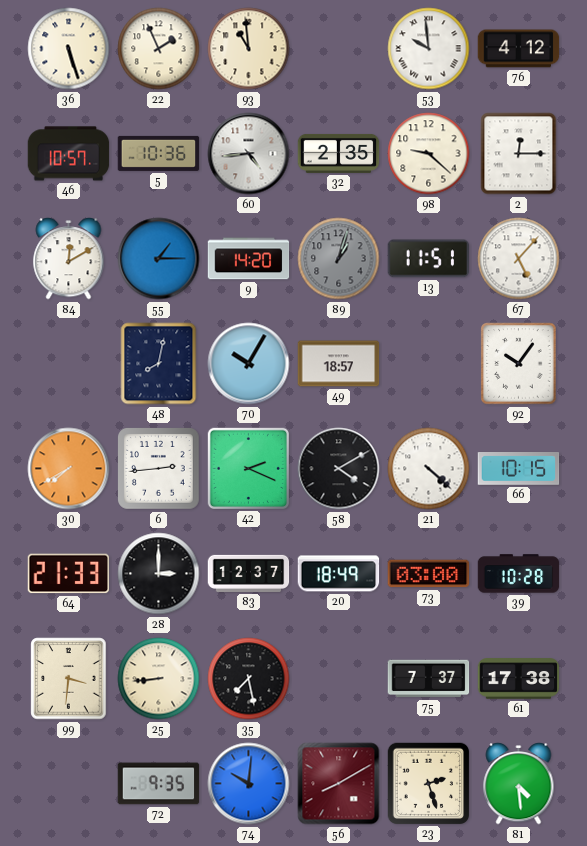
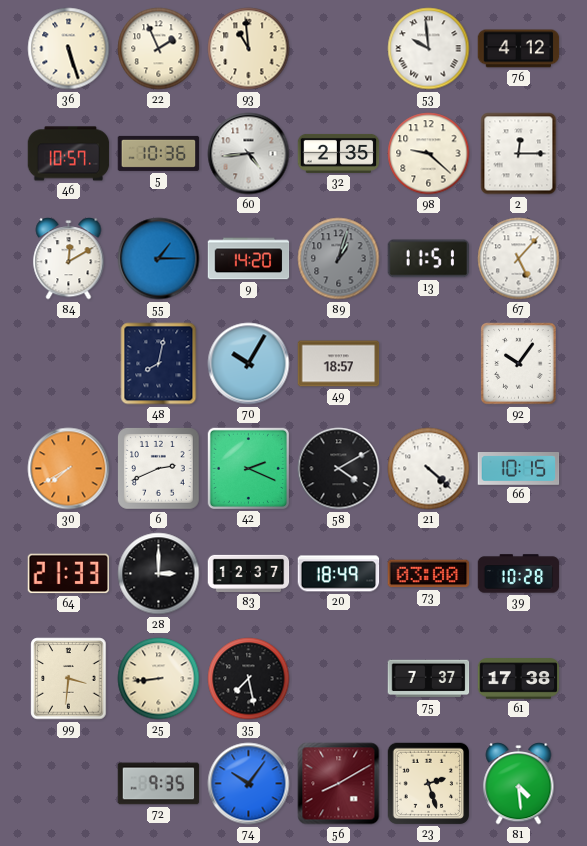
6: 2:44 -> 2:41
74: 10:01 -> 10:06
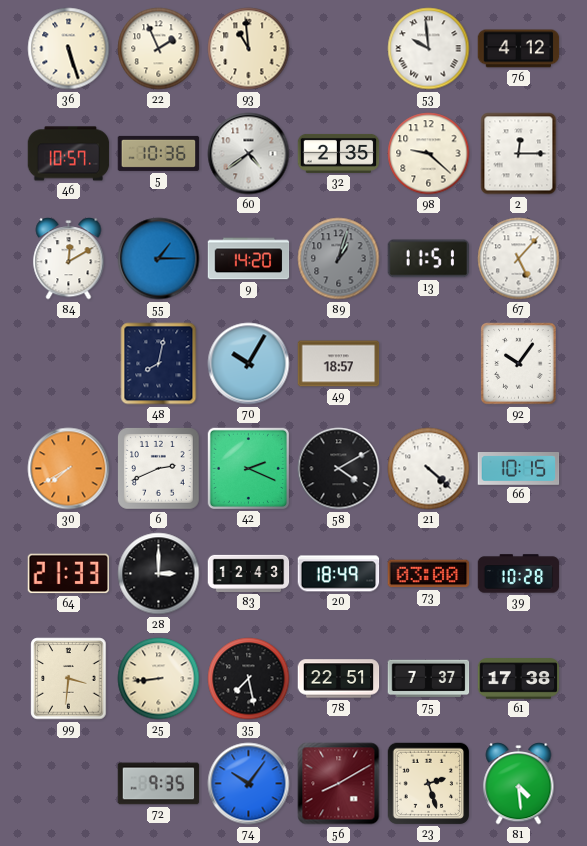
60: 4:44 -> 4:39
83: 12:37 -> 12:43
78: none -> 22:51
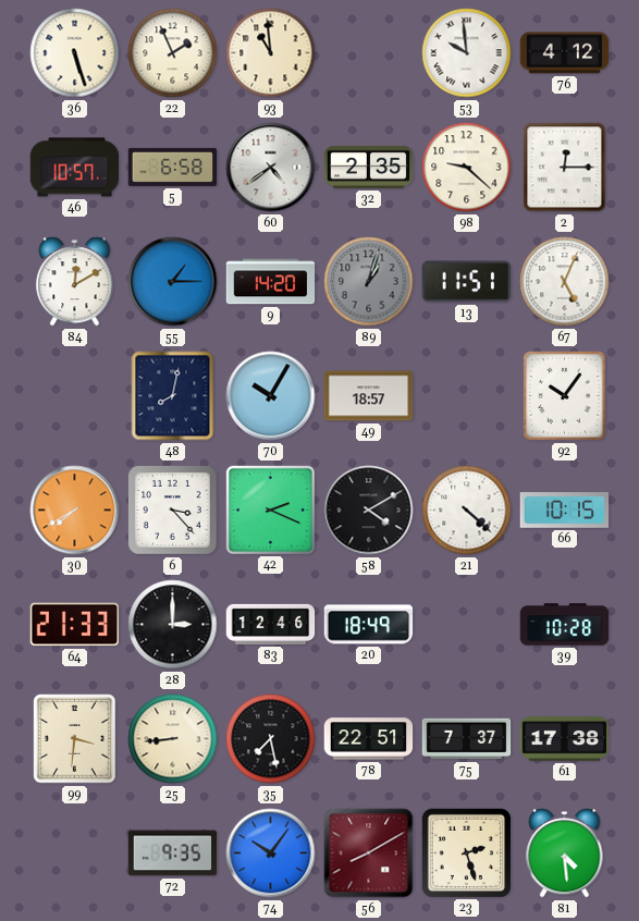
5: 10:36 -> 6:58
67: 5:07 -> 5:04
6: 2:41 -> 3:23
83: 12:43 -> 12:46
73: 03:00 -> none
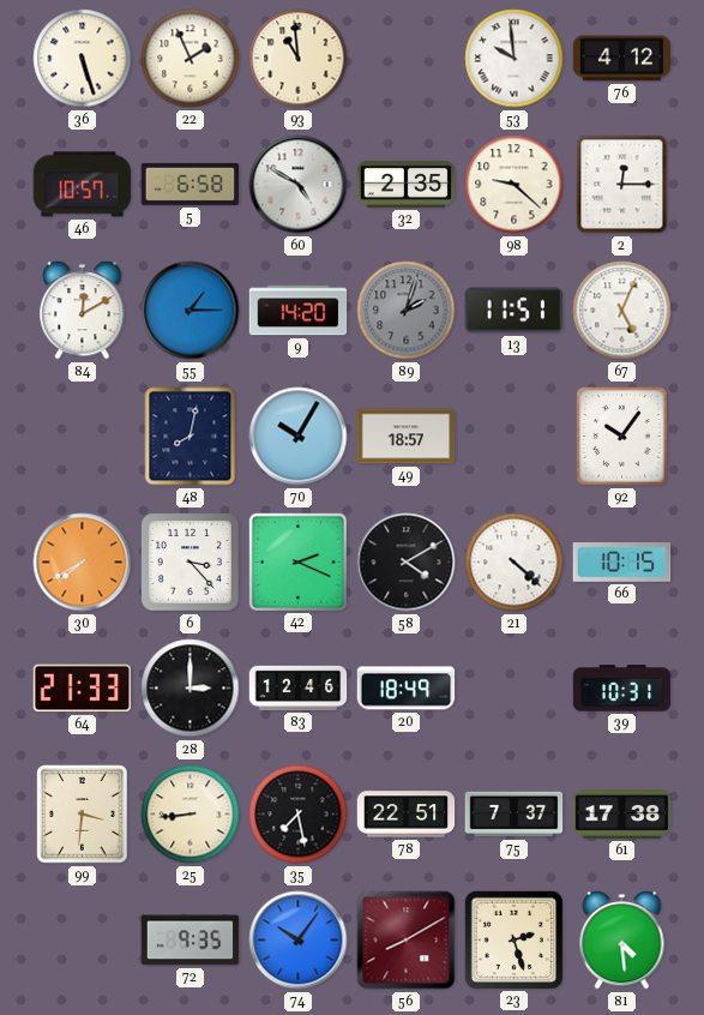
60: 4:39 -> 4:50
89: 1:03 -> 2:03
39: 10:28 -> 10:31
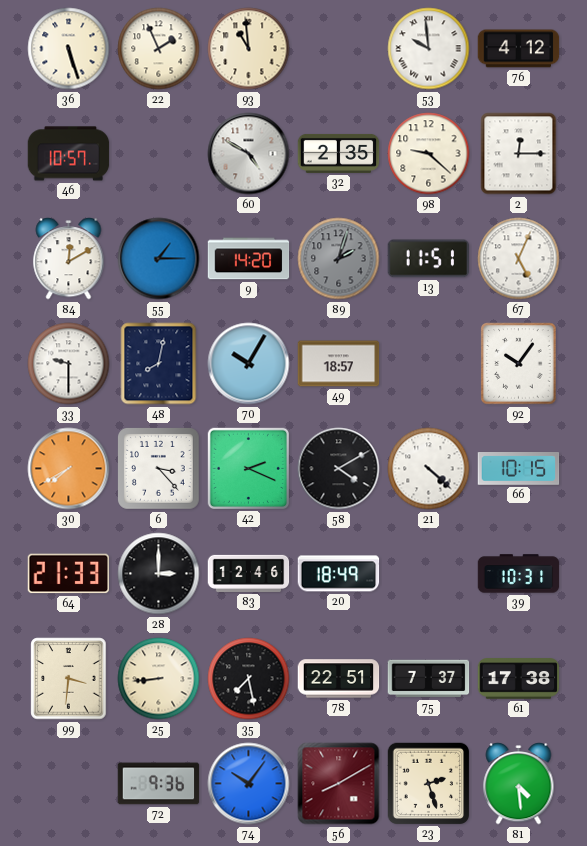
5: 6:58 -> none
33: none -> 9:30
72: 9:35 -> 9:36
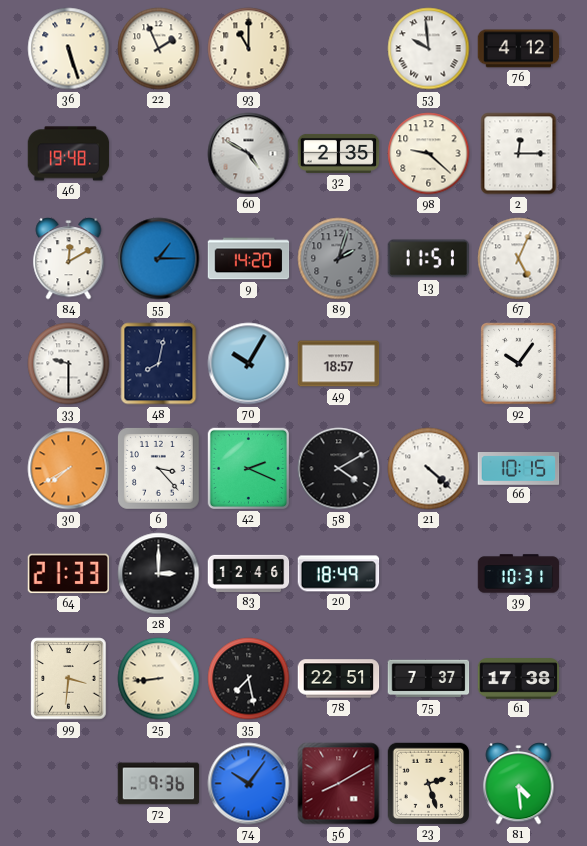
93: 10:59 -> 11:00
46: 10:57 -> 19:48
